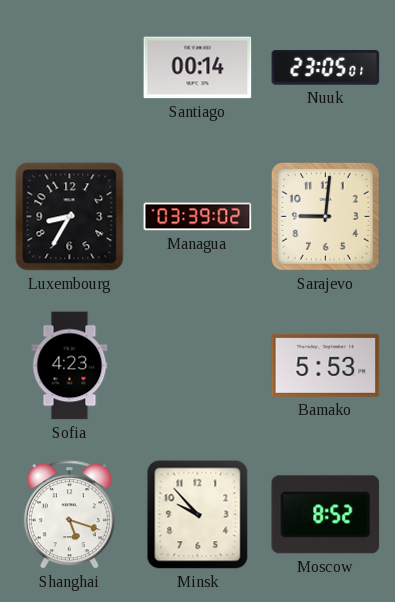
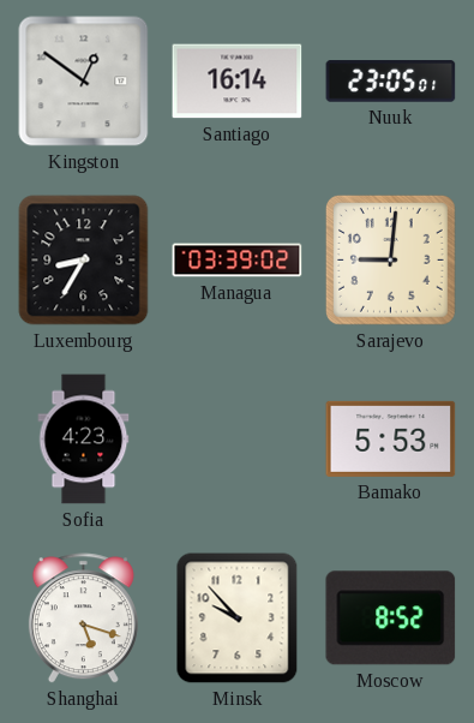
Kingston: none -> 12:51
Santiago: 00:14 -> 16:14
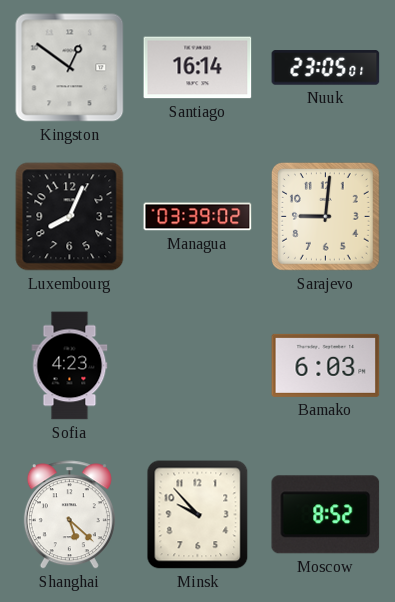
Luxembourg: 8:35 -> 8:04
Bamako: 5:53 -> 6:03
Shanghai: 5:18 -> 5:22
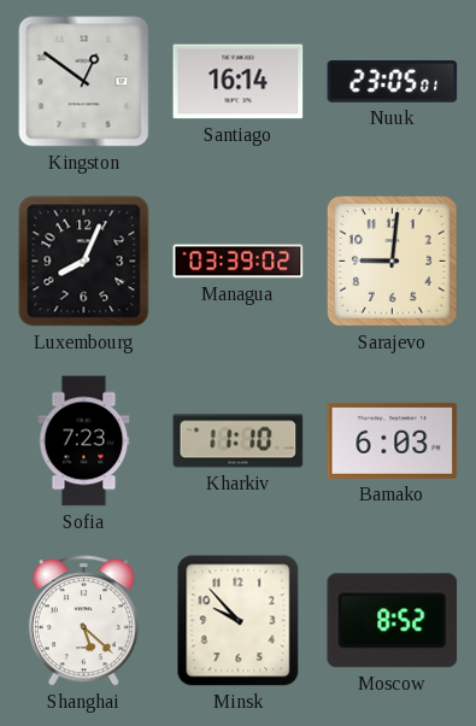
Sofia: 4:23 -> 7:23
Kharkiv: none -> 11:10
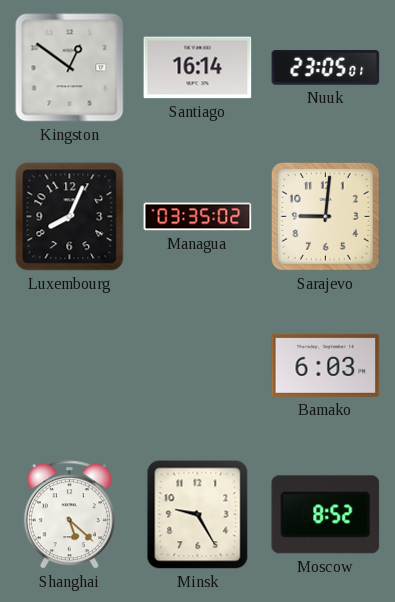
Managua: 03:39 -> 03:35
Sofia: 7:23 -> none
Kharkiv: 11:10 -> none
Minsk: 9:53 -> 9:25
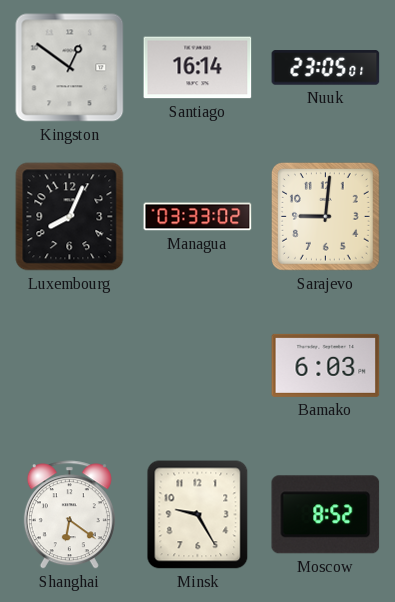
Managua: 03:35 -> 03:33
Shanghai: 5:22 -> 6:21
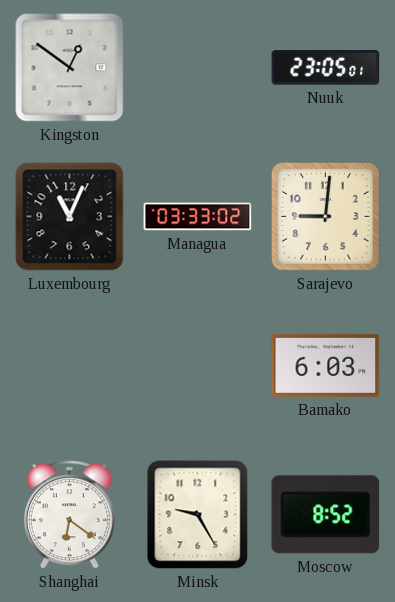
Santiago: 16:14 -> none
Luxembourg: 8:04 -> 11:04
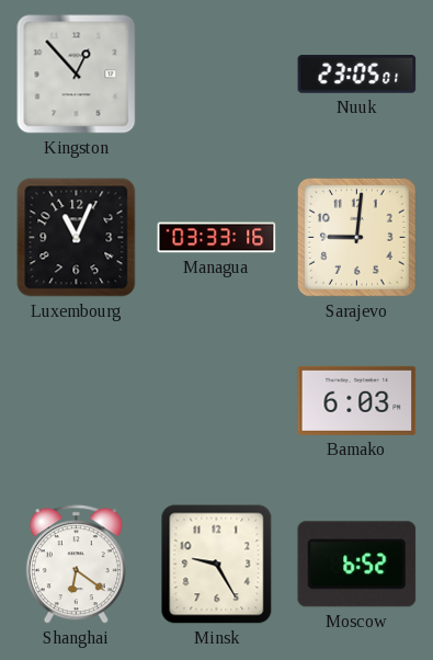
Kingston: 12:51 -> 12:53
Managua: 03:33:02 -> 03:33:16
Moscow: 8:52 -> 6:52
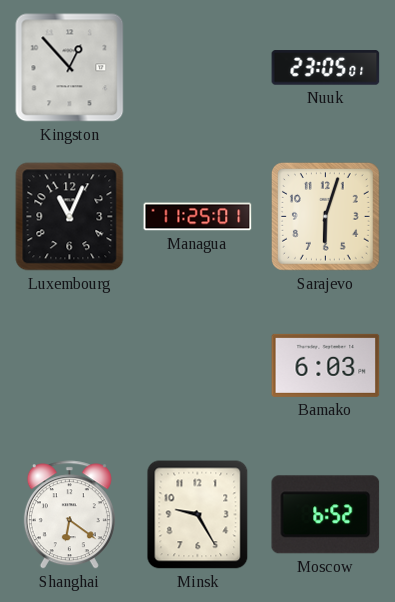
Managua: 03:33 -> 11:25
Sarajevo: 9:01 -> 6:03
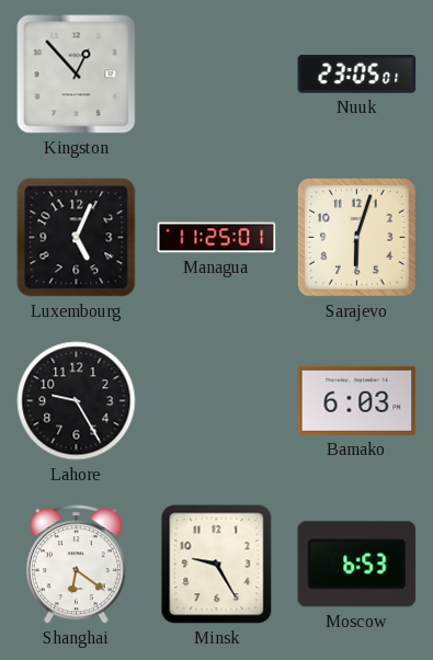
Luxembourg: 11:04 -> 5:04
Lahore: none -> 9:25
Moscow: 6:52 -> 6:53
